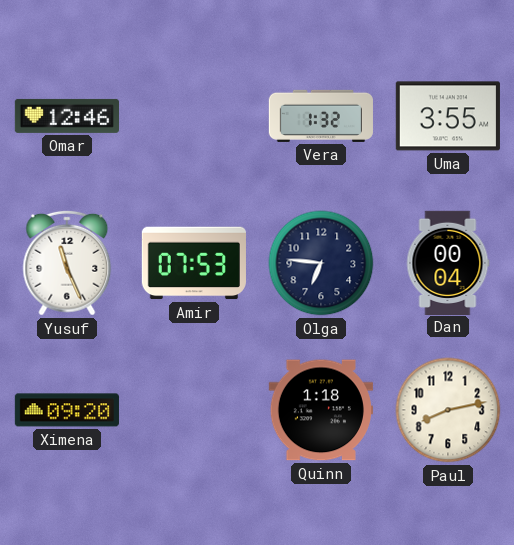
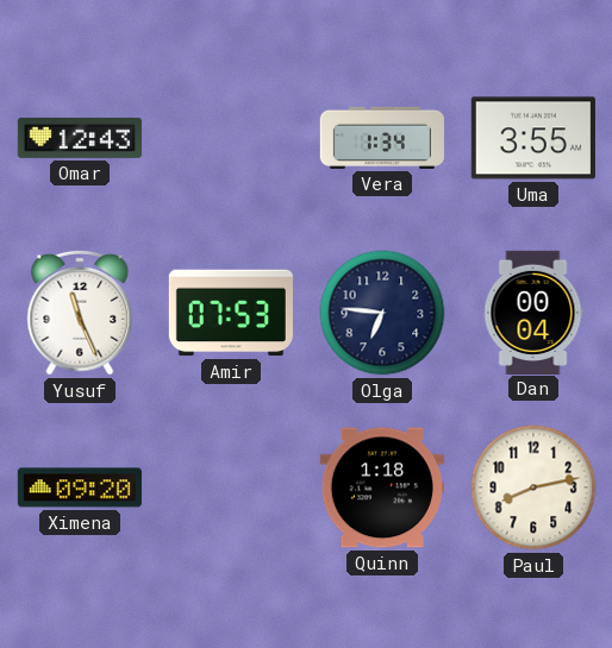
Omar: 12:46 -> 12:43
Vera: 1:32 -> 1:34
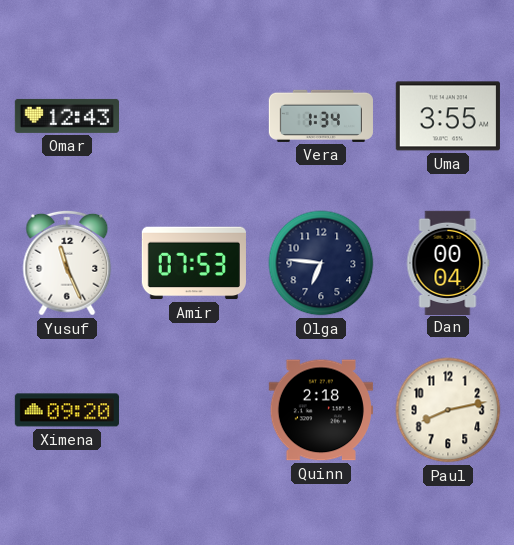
Quinn: 1:18 -> 2:18
